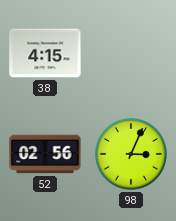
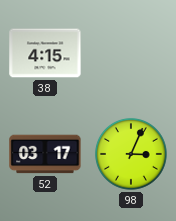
52: 02:56 -> 03:17
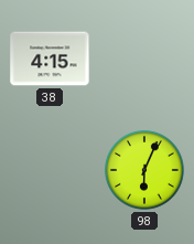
52: 03:17 -> none
98: 3:04 -> 6:04
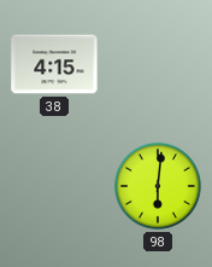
98: 6:04 -> 6:01
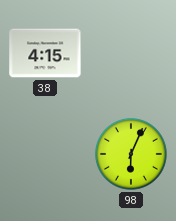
98: 6:01 -> 6:04
